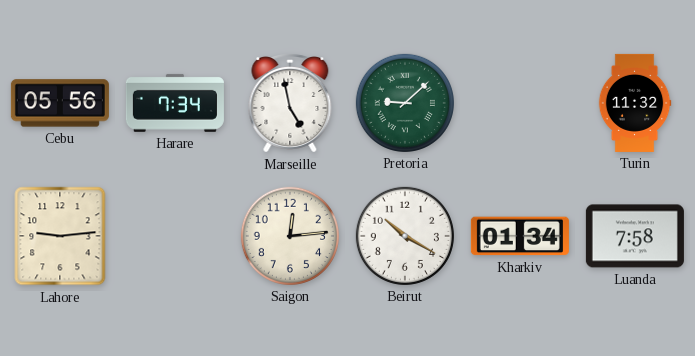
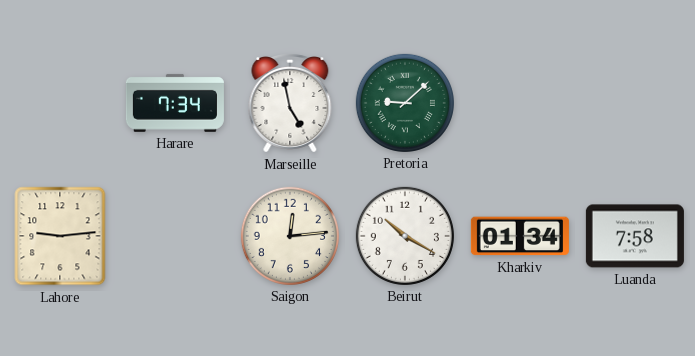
Cebu: 05:56 -> none
Turin: 11:32 -> none
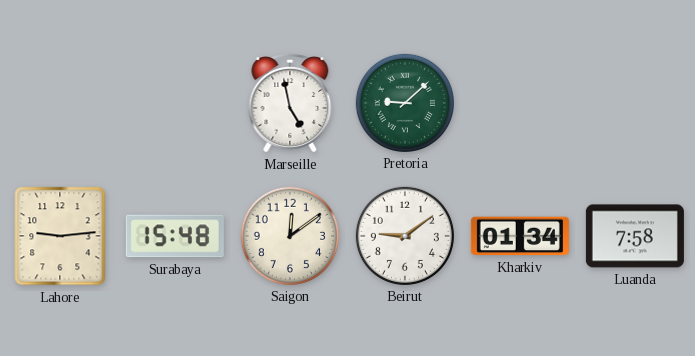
Harare: 7:34 -> none
Surabaya: none -> 15:48
Saigon: 12:14 -> 12:09
Beirut: 10:20 -> 9:09
